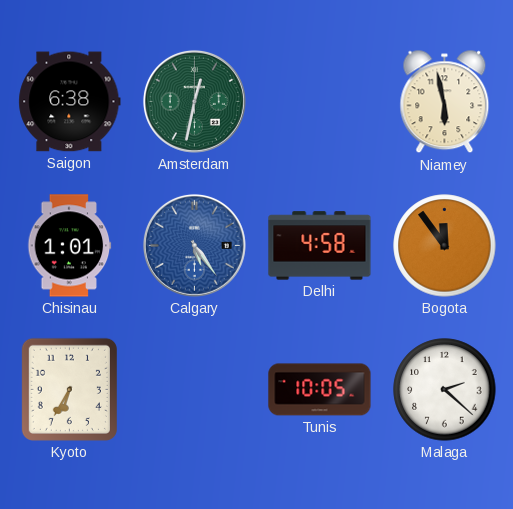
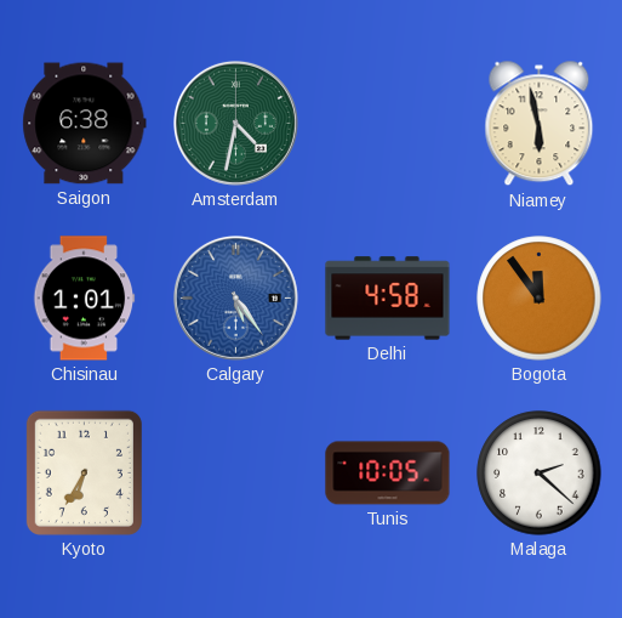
Amsterdam: 12:32 -> 4:32
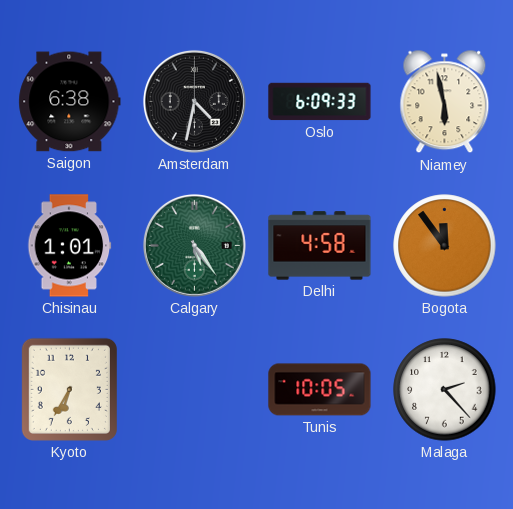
Amsterdam dial: green -> black
Oslo: none -> 6:09
Calgary dial: blue -> green
Malaga: 2:22 -> 2:23
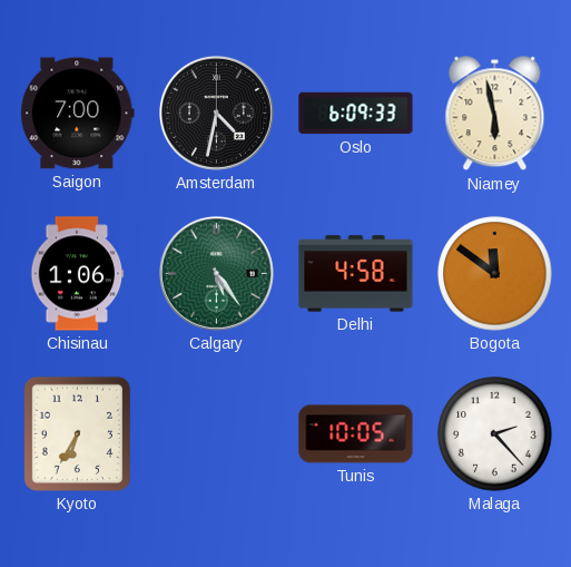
Saigon: 6:38 -> 7:00
Chisinau: 1:01 -> 1:06
Bogota: 11:54 -> 11:51
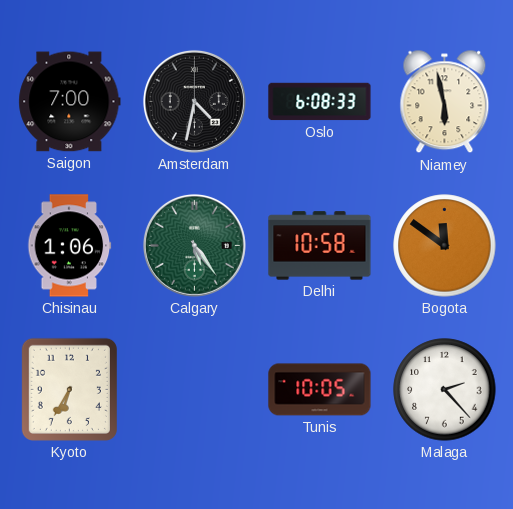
Oslo: 6:09 -> 6:08
Delhi: 4:58 -> 10:58
